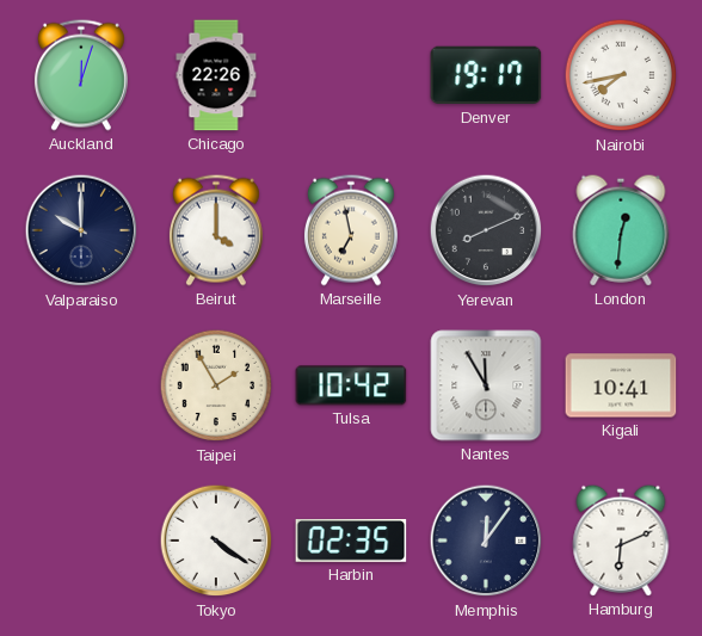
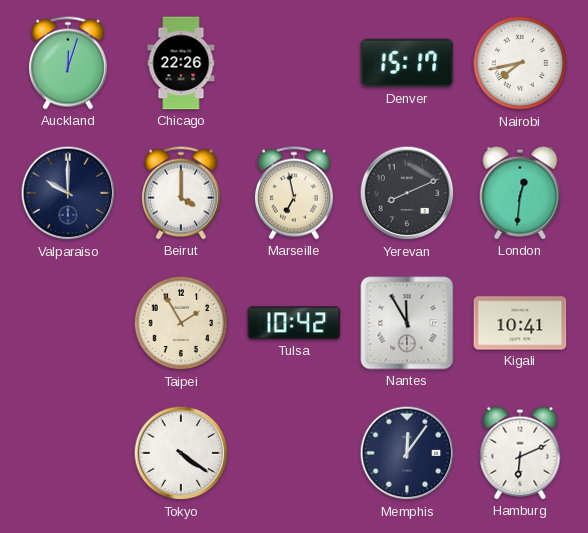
Denver: 19:17 -> 15:17
Harbin: 02:35 -> none
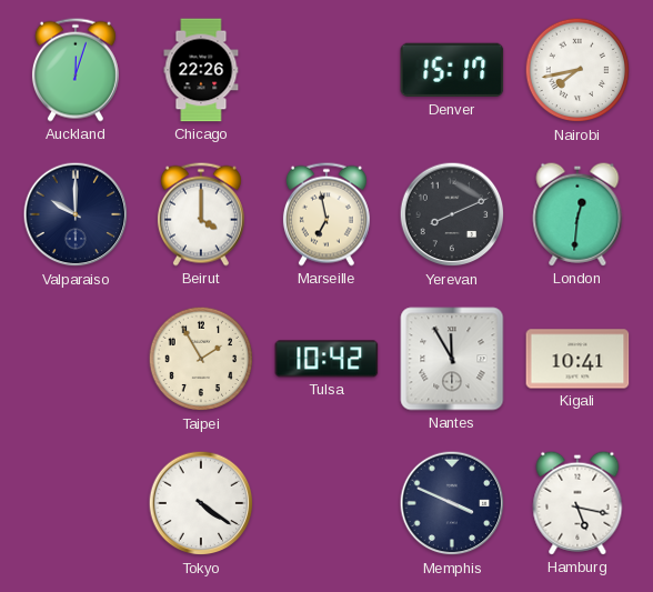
Memphis: 12:06 -> 3:49
Hamburg: 6:11 -> 5:17
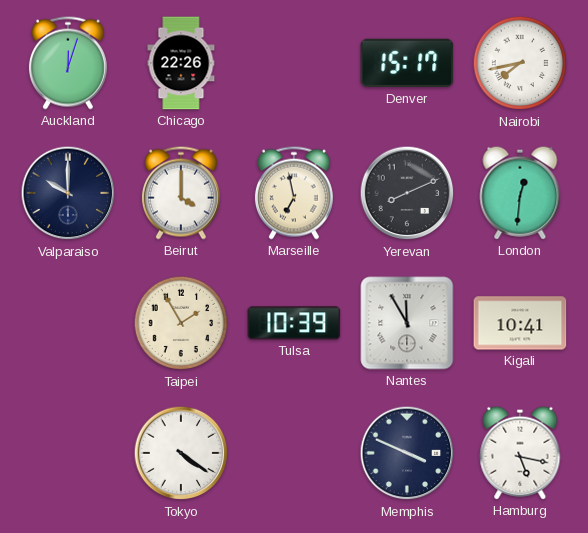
Tulsa: 10:42 -> 10:39
